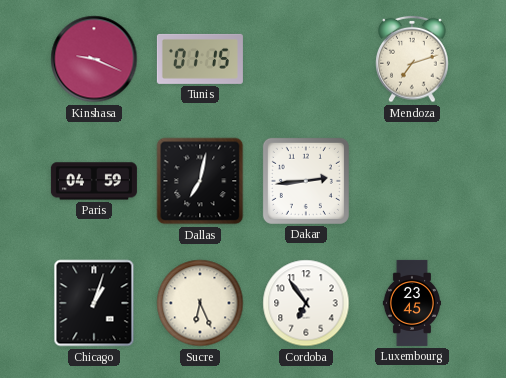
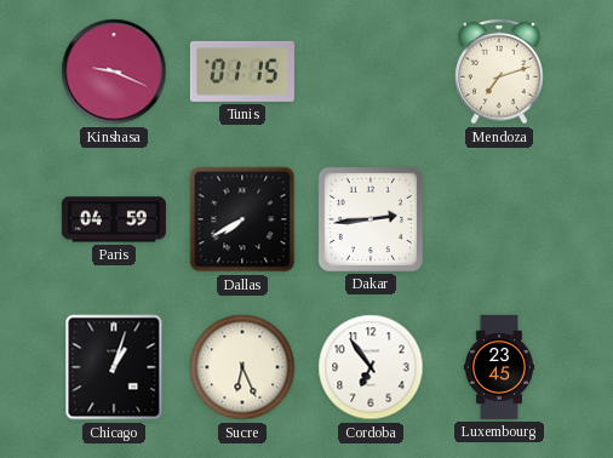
Dallas: 7:02 -> 7:40
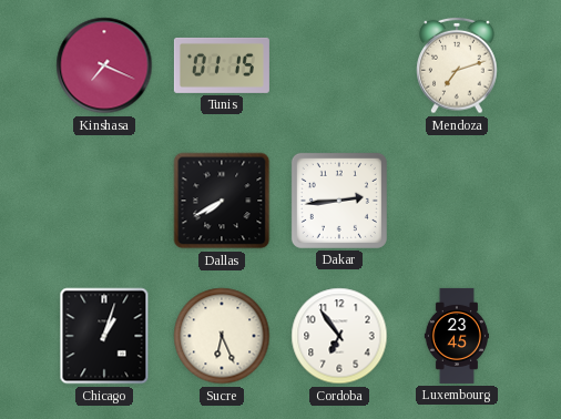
Kinshasa: 9:19 -> 7:19
Paris: 04:59 -> none
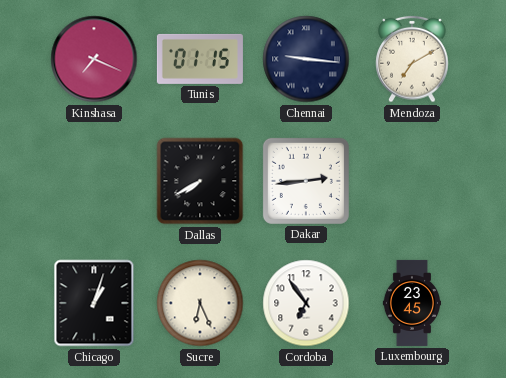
Chennai: none -> 9:16
Mendoza: 7:12 -> 7:10
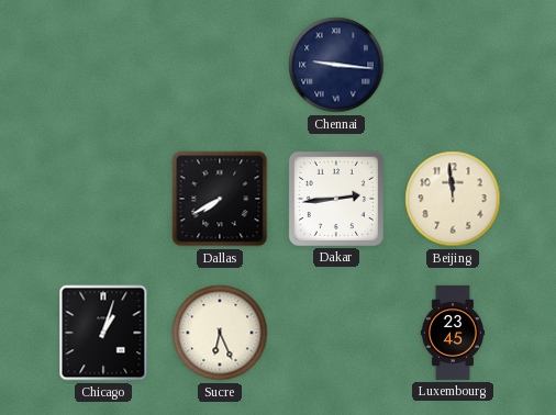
Kinshasa: 7:19 -> none
Tunis: 01:15 -> none
Mendoza: 7:10 -> none
Beijing: none -> 11:59
Cordoba: 6:54 -> none
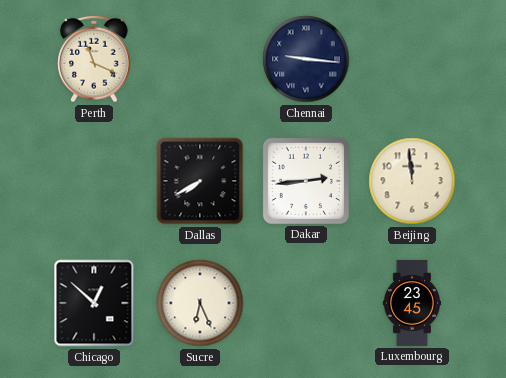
Perth: none -> 11:19
Chicago: 1:03 -> 12:52
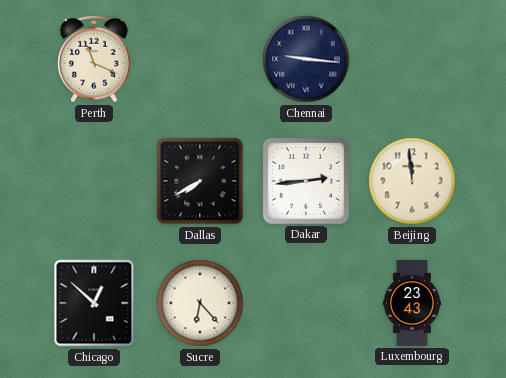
Sucre: 6:26 -> 6:23
Luxembourg: 23:45 -> 23:43
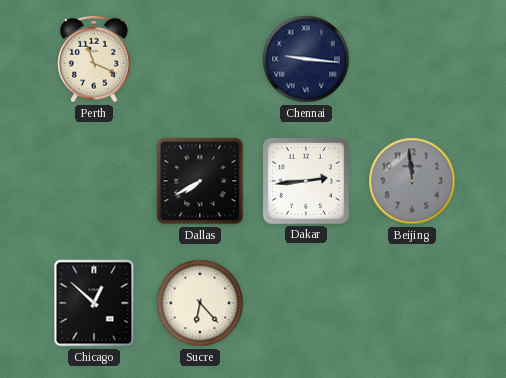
Beijing dial: cream -> grey
Luxembourg: 23:43 -> none
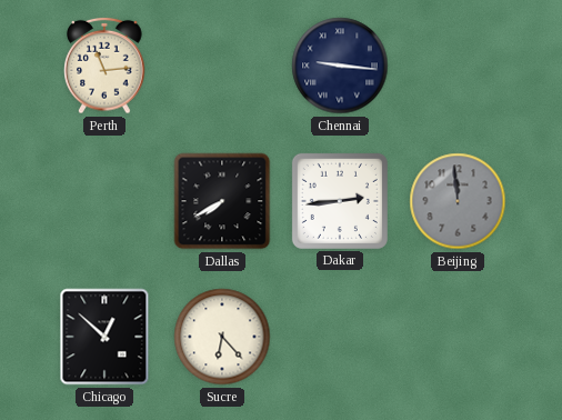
Perth: 11:19 -> 11:14
